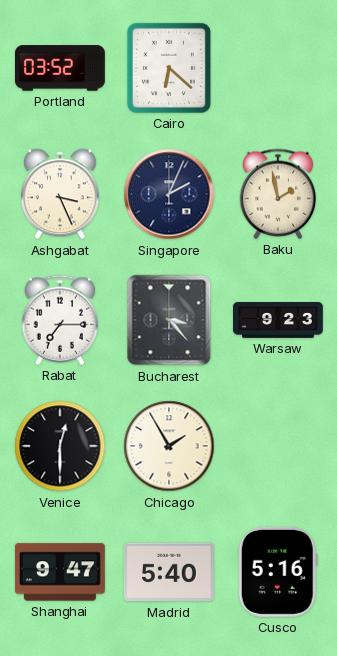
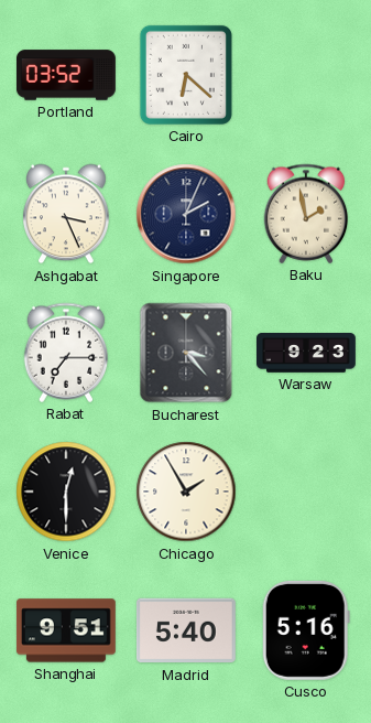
Shanghai: 9:47 -> 9:51
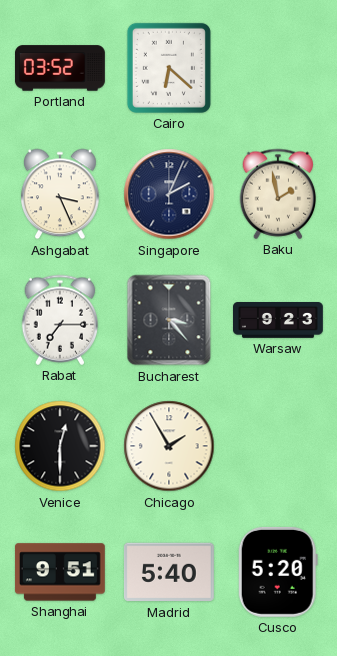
Cusco: 5:16 -> 5:20
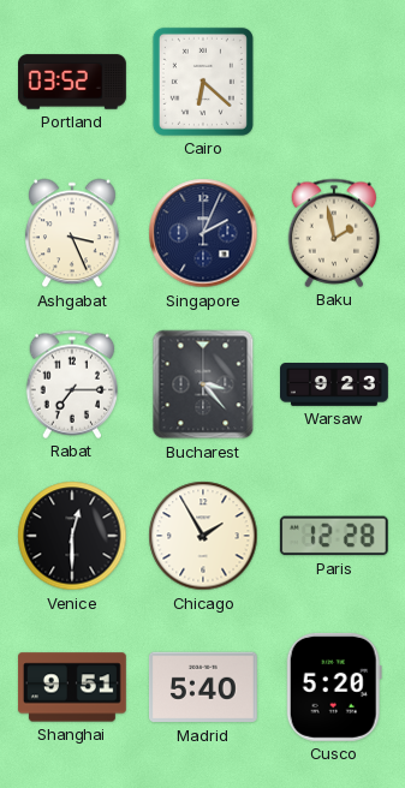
Paris: none -> 12:28
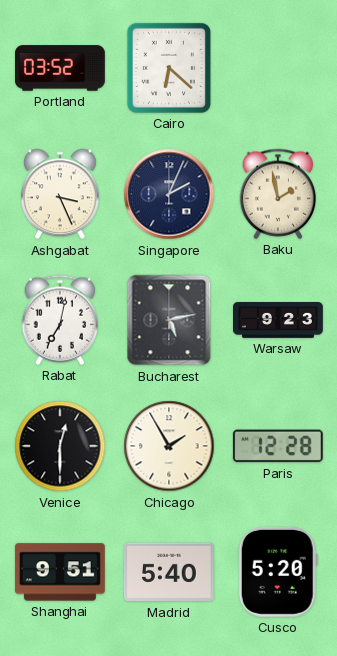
Rabat: 7:15 -> 7:02
Bucharest: 3:23 -> 5:13
